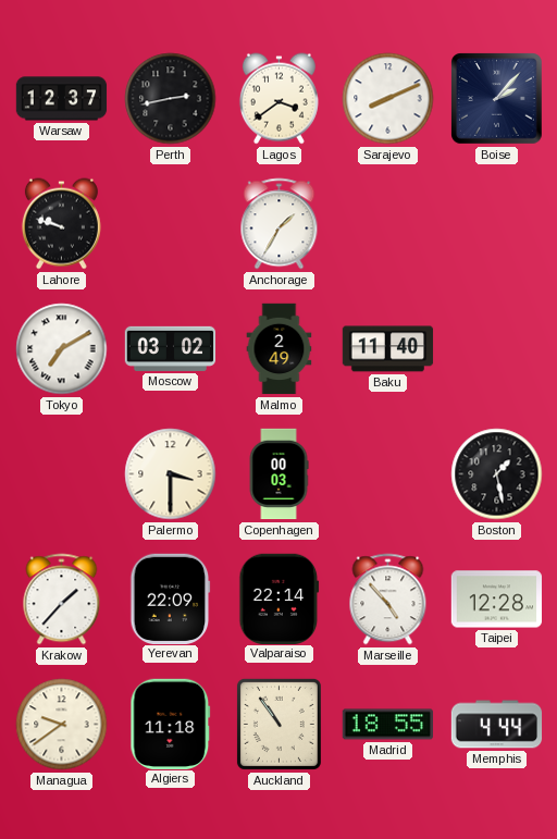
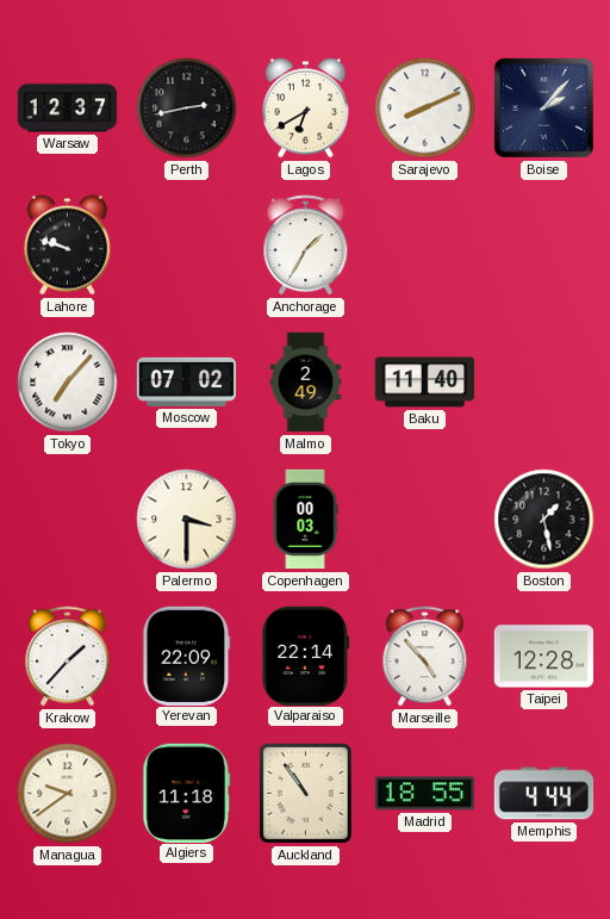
Lagos: 3:39 -> 6:40
Tokyo: 7:10 -> 7:07
Moscow: 03:02 -> 07:02
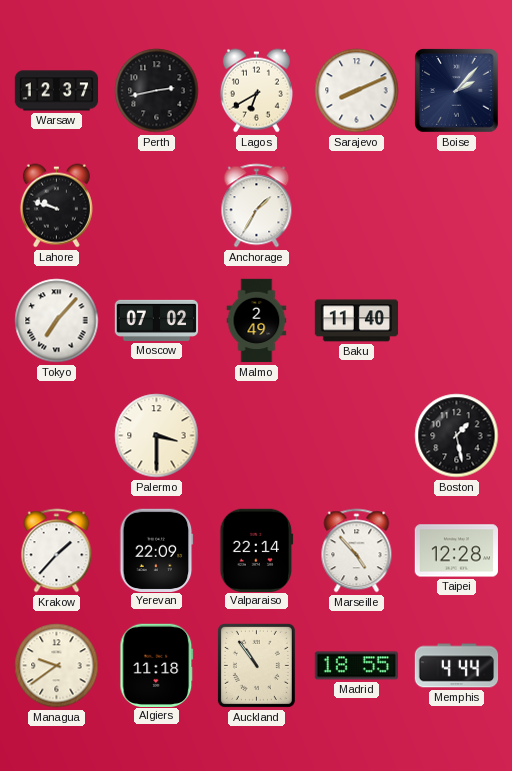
Copenhagen: 00:03 -> none
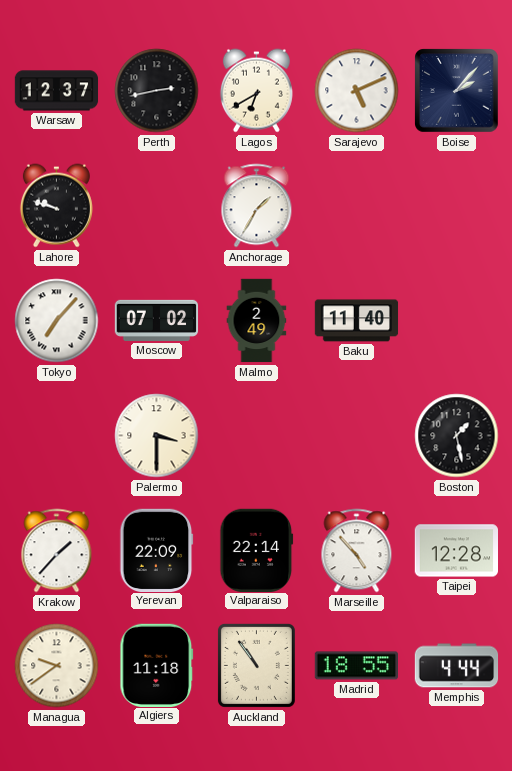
Sarajevo: 8:11 -> 5:11
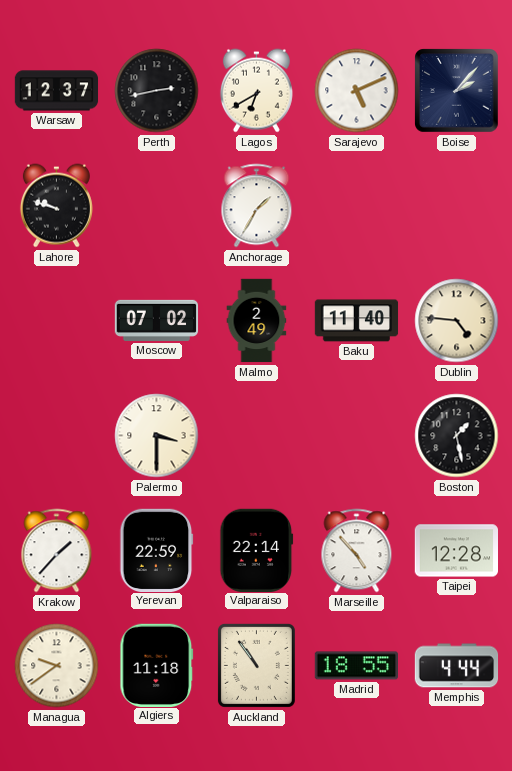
Tokyo: 7:07 -> none
Dublin: none -> 4:46
Yerevan: 22:09 -> 22:59
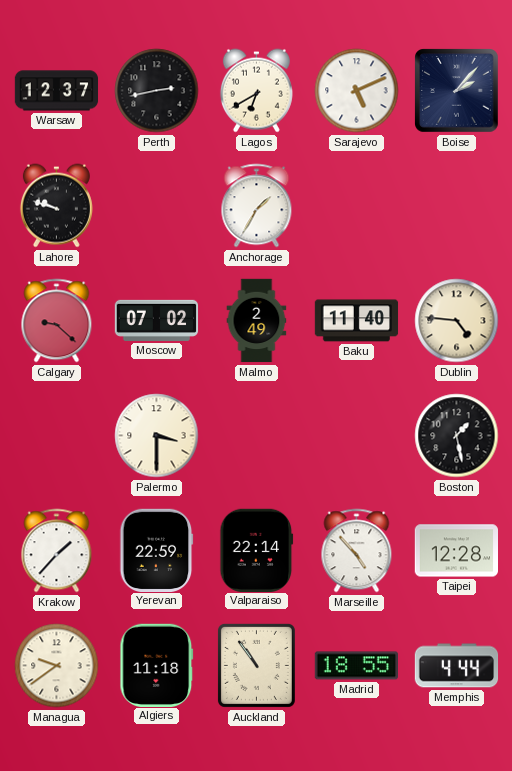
Calgary: none -> 9:22
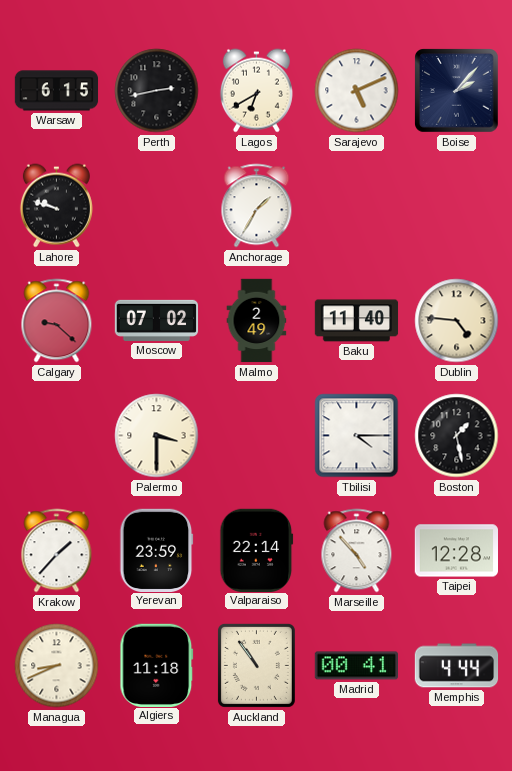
Warsaw: 12:37 -> 6:15
Tbilisi: none -> 4:15
Yerevan: 22:59 -> 23:59
Managua: 9:39 -> 8:41
Madrid: 18:55 -> 00:41
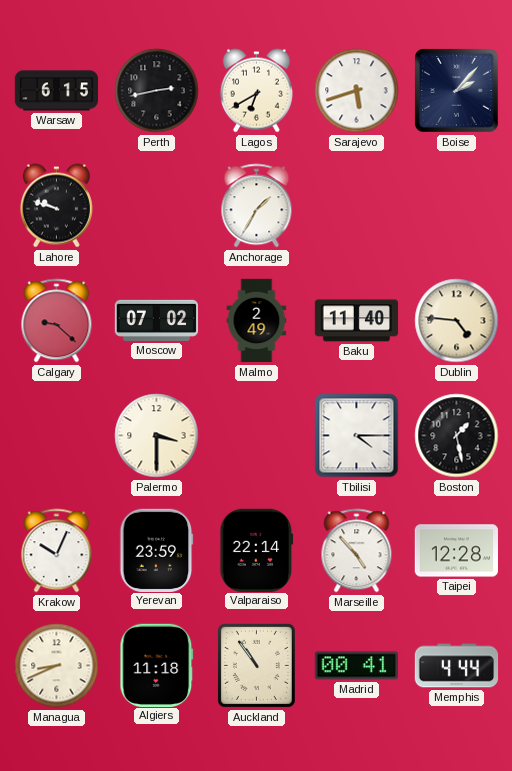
Sarajevo: 5:11 -> 5:42
Krakow: 1:37 -> 10:04
